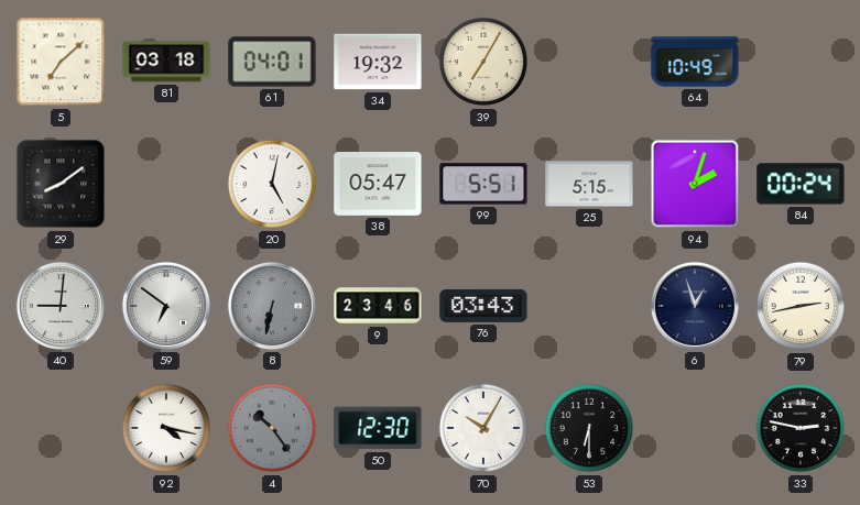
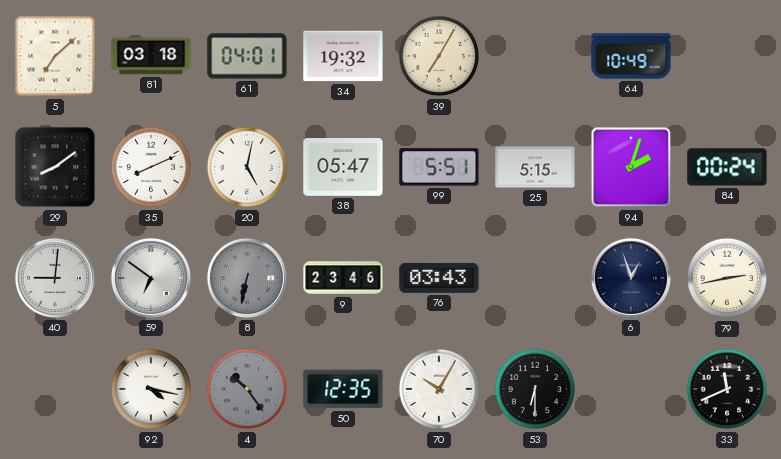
35: none -> 8:11
50: 12:30 -> 12:35
33: 2:47 -> 11:41
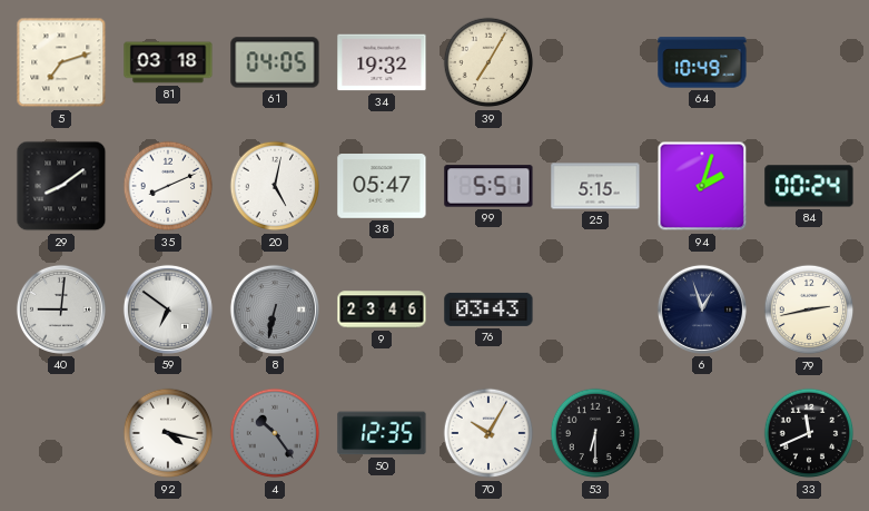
5: 7:08 -> 7:12
61: 04:01 -> 04:05
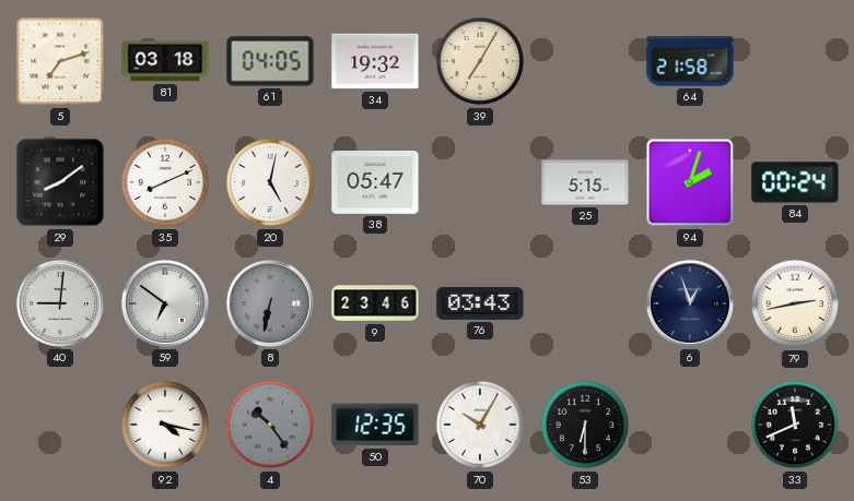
64: 10:49 -> 21:58
99: 5:51 -> none
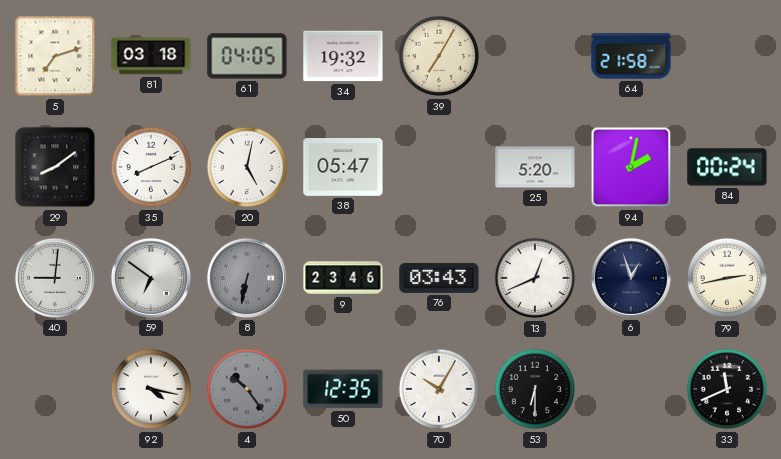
25: 5:15 -> 5:20
94: 2:03 -> 2:02
13: none -> 12:41
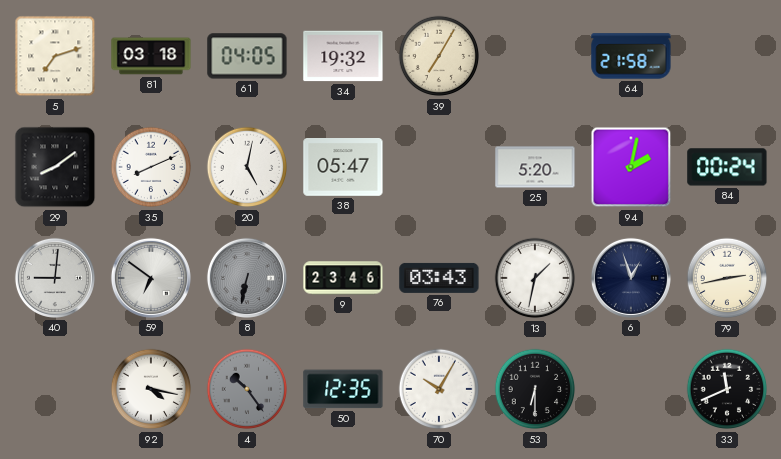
13: 12:41 -> 1:32
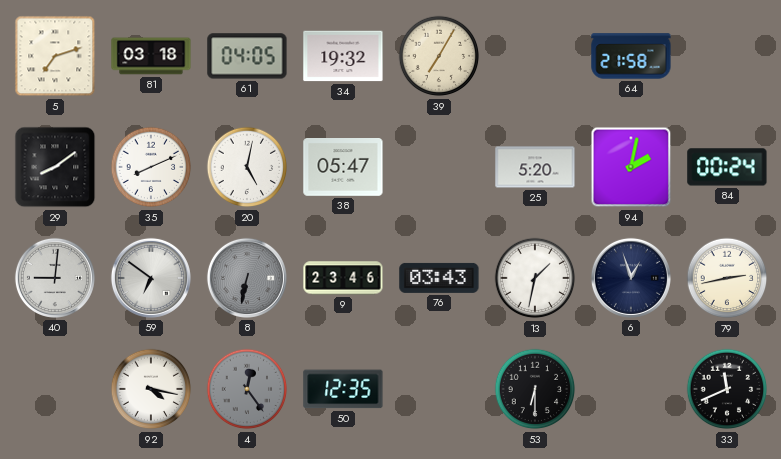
4: 10:24 -> 12:24
70: 10:05 -> none
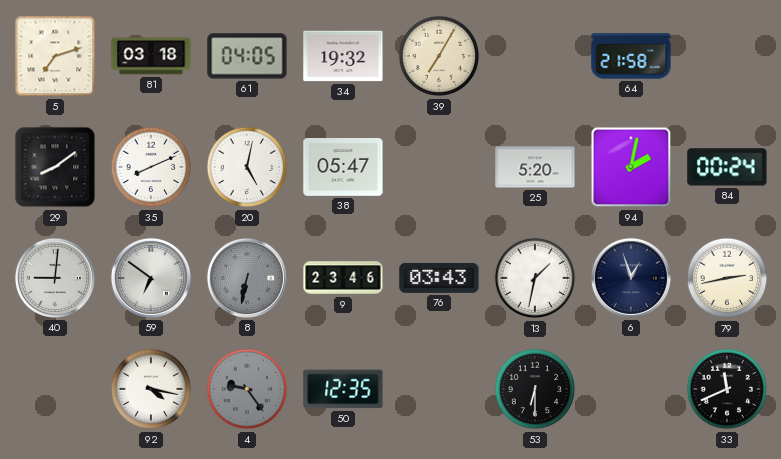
4: 12:24 -> 9:24
